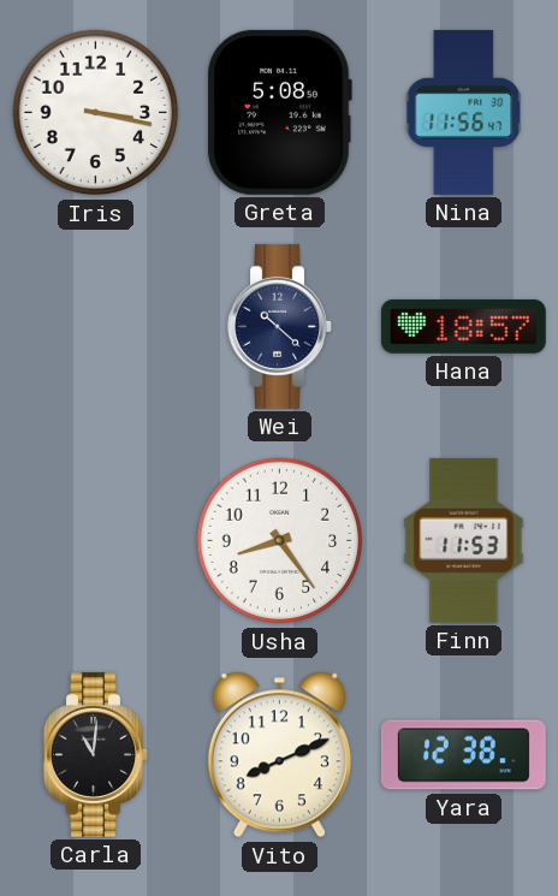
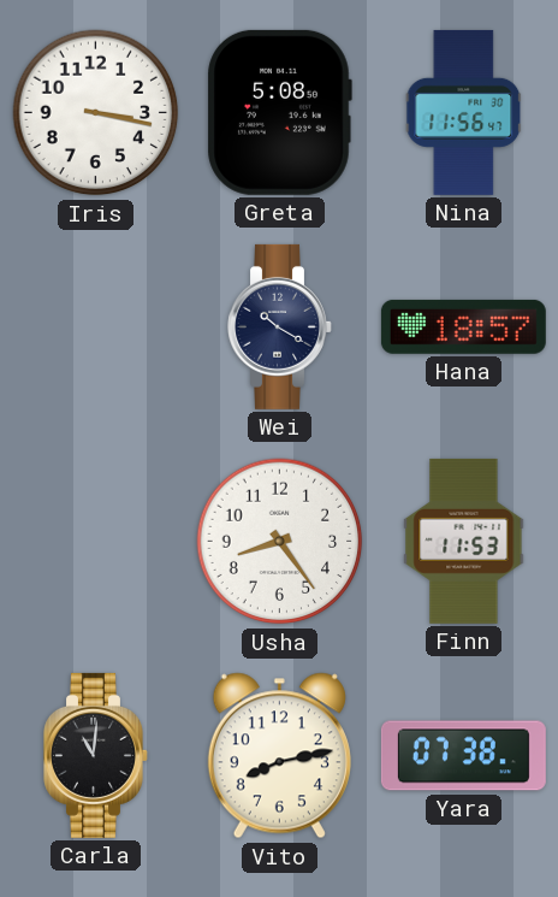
Wei: 10:22 -> 10:20
Vito: 8:11 -> 8:13
Yara: 12:38 -> 07:38
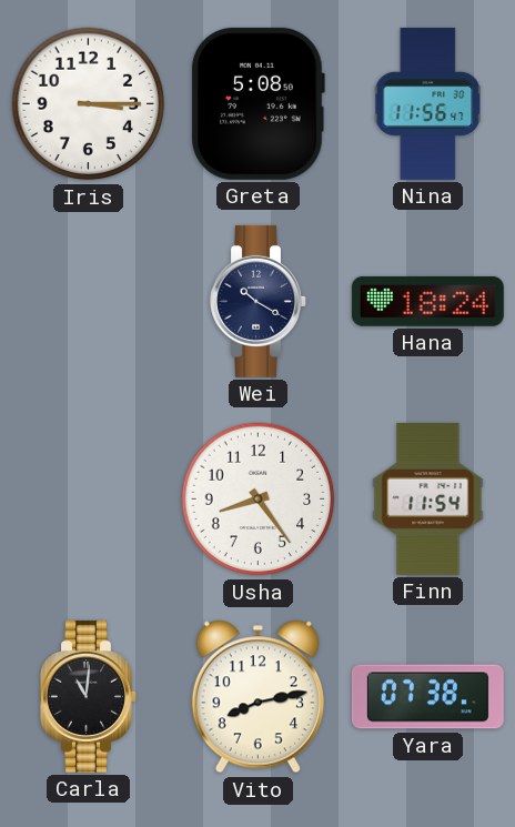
Iris: 3:17 -> 3:15
Hana: 18:57 -> 18:24
Finn: 11:53 -> 11:54
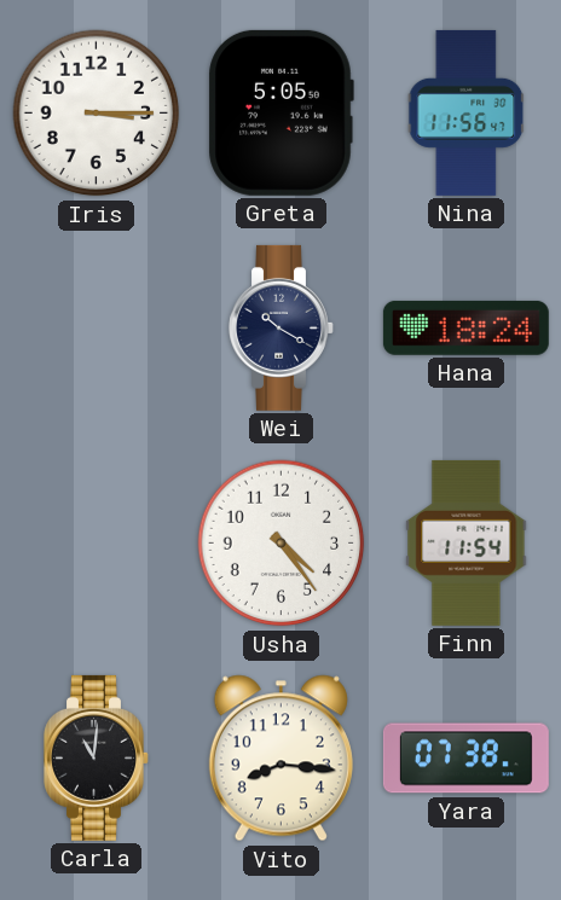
Greta: 5:08 -> 5:05
Usha: 8:24 -> 4:24
Vito: 8:13 -> 8:16
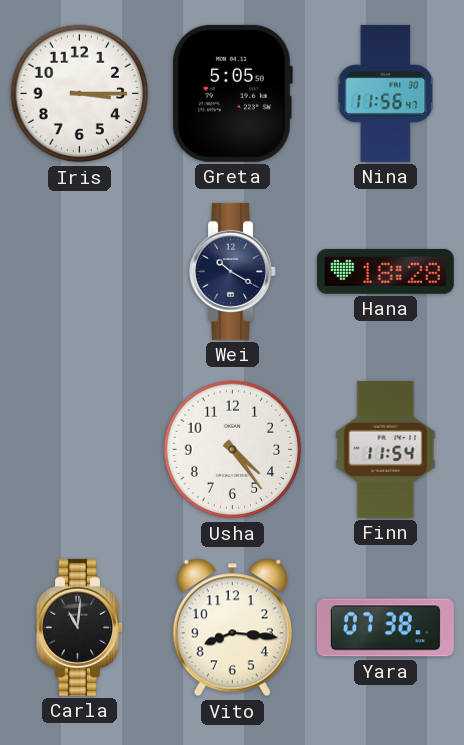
Hana: 18:24 -> 18:28
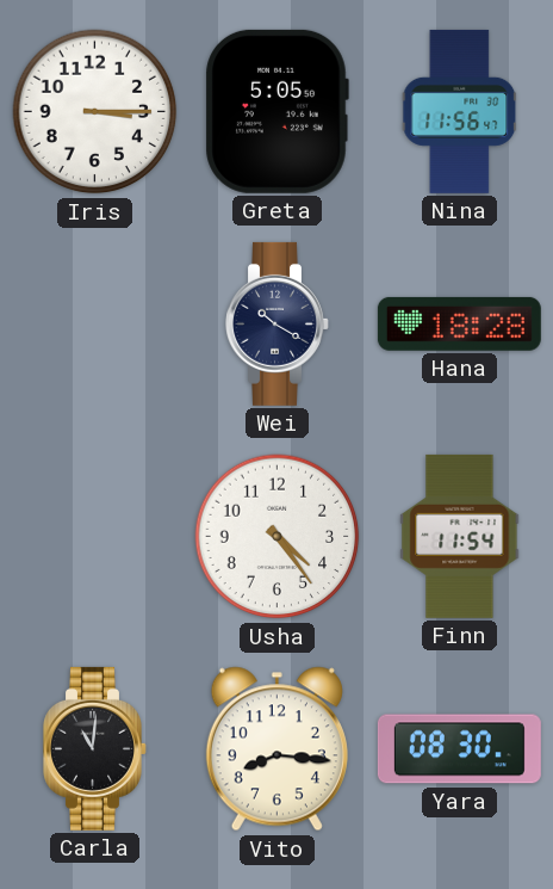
Yara: 07:38 -> 08:30
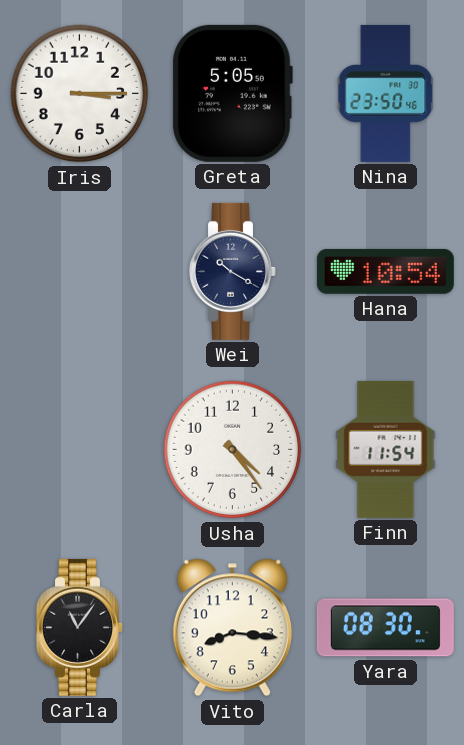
Nina: 11:56 -> 23:50
Hana: 18:28 -> 10:54
Carla: 11:01 -> 11:06
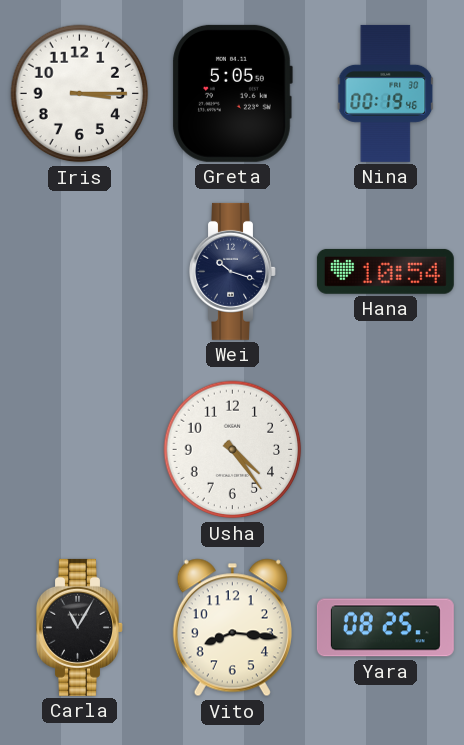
Nina: 23:50 -> 00:19
Wei: 10:20 -> 10:18
Finn: 11:54 -> none
Carla: 11:06 -> 11:05
Yara: 08:30 -> 08:25
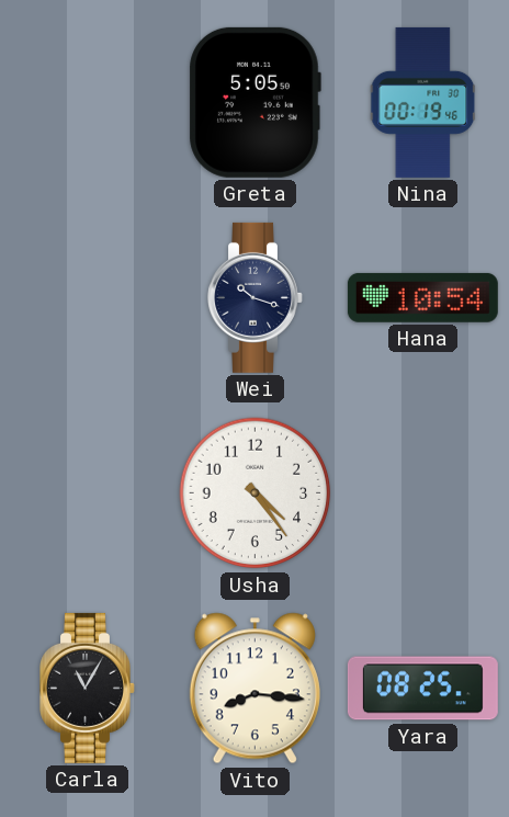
Iris: 3:15 -> none
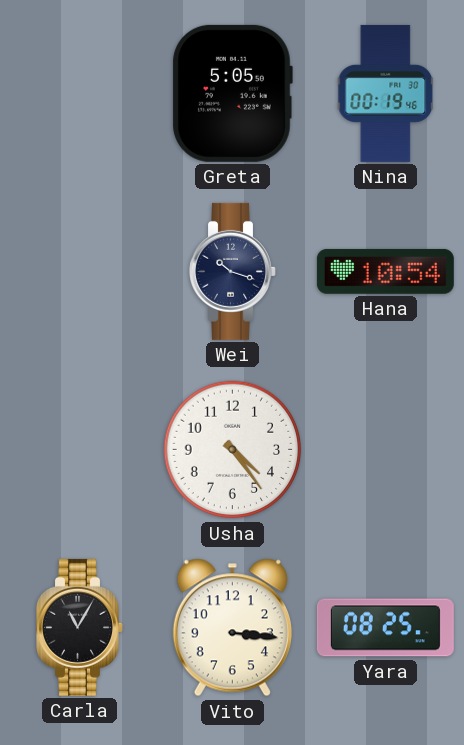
Vito: 8:16 -> 3:16
